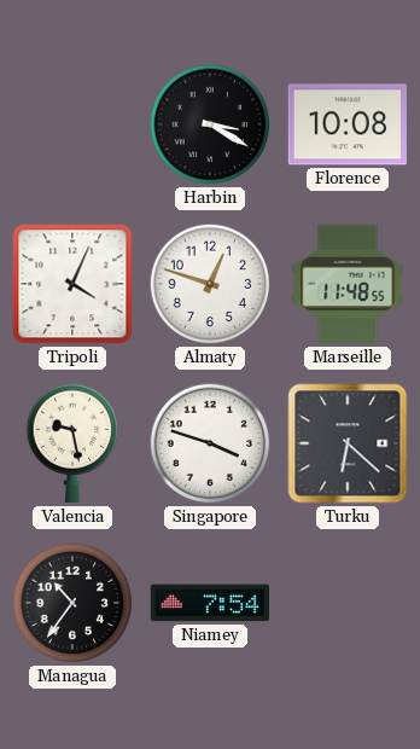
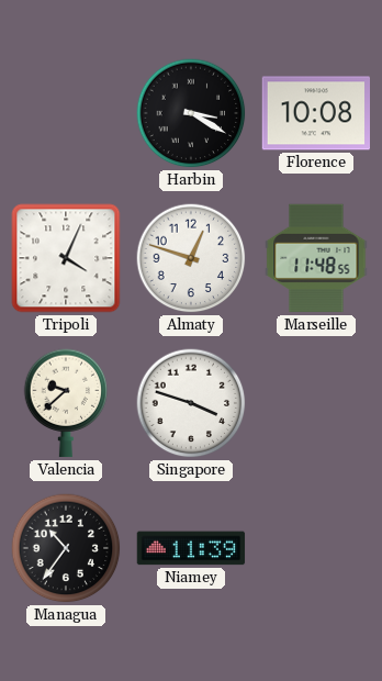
Valencia: 9:28 -> 9:38
Turku: 6:22 -> none
Niamey: 7:54 -> 11:39
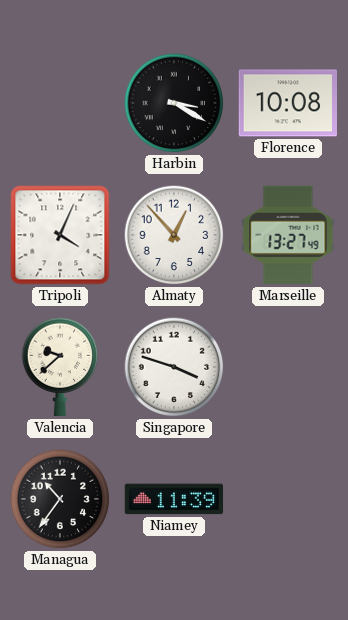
Almaty: 12:48 -> 12:53
Marseille: 11:48 -> 13:27
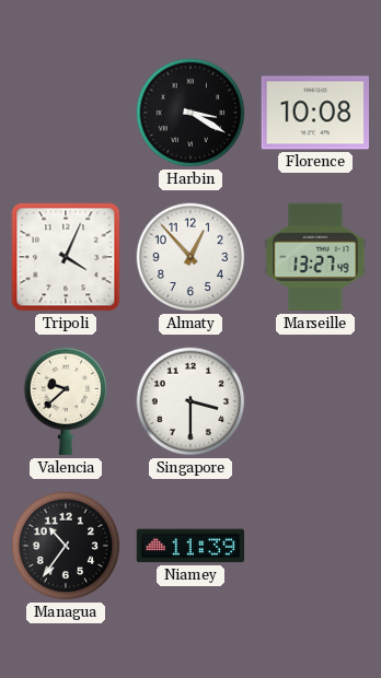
Singapore: 3:48 -> 3:30
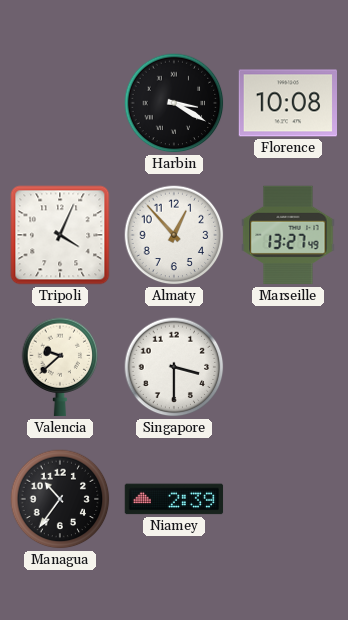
Niamey: 11:39 -> 2:39
